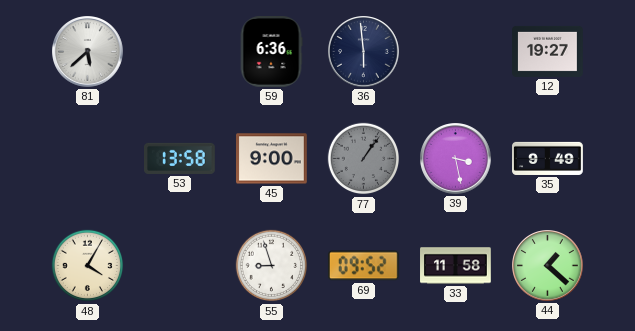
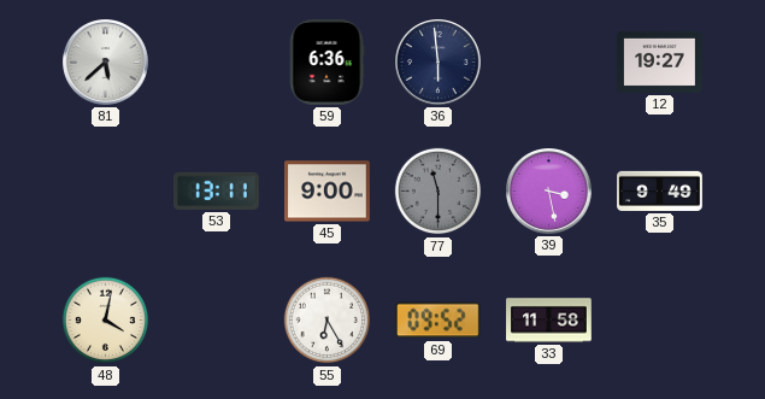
53: 13:58 -> 13:11
77: 1:06 -> 11:30
48: 4:05 -> 4:02
55: 8:57 -> 6:25
44: 1:22 -> none
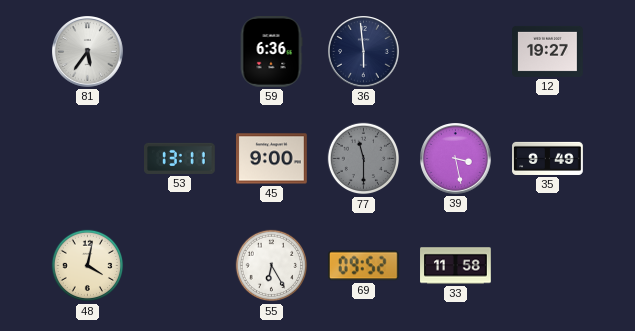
81: 5:38 -> 5:36
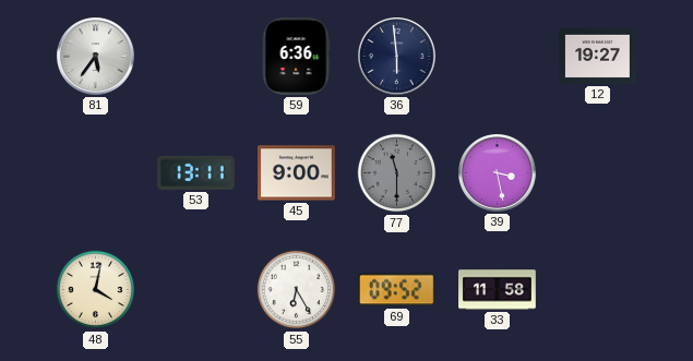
35: 9:49 -> none
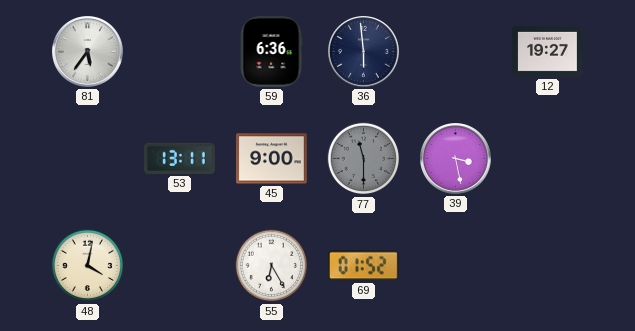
69: 09:52 -> 01:52
33: 11:58 -> none
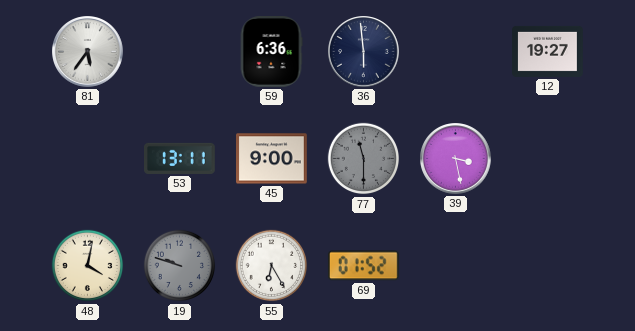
19: none -> 9:48
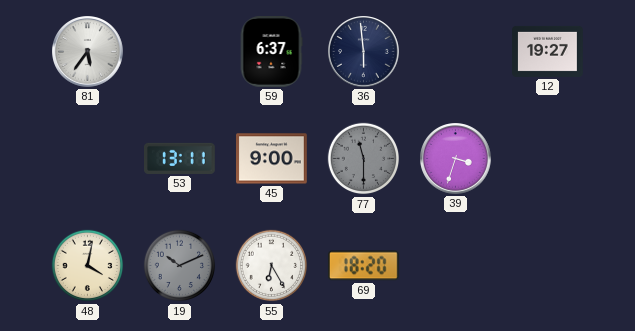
59: 6:36 -> 6:37
39: 3:28 -> 3:33
19: 9:48 -> 10:11
69: 01:52 -> 18:20
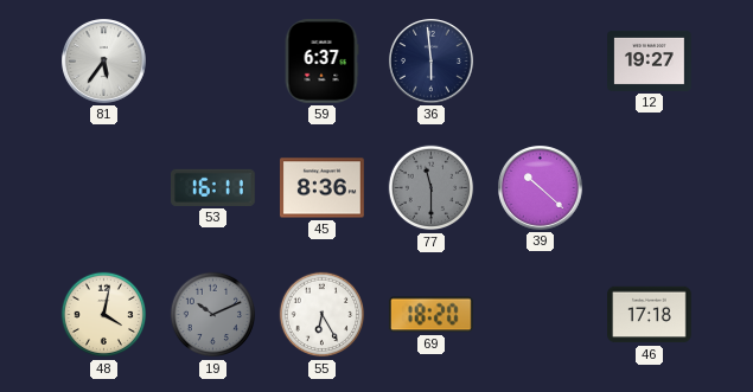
53: 13:11 -> 16:11
45: 9:00 -> 8:36
39: 3:33 -> 10:22
46: none -> 17:18
